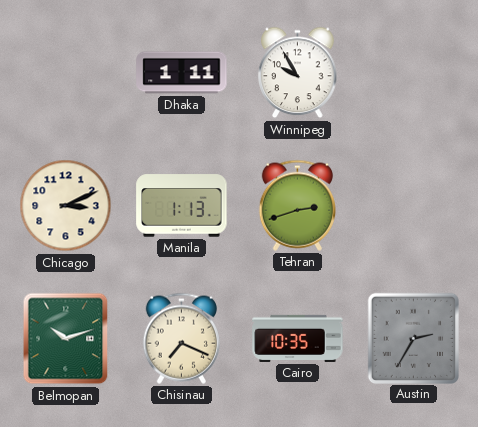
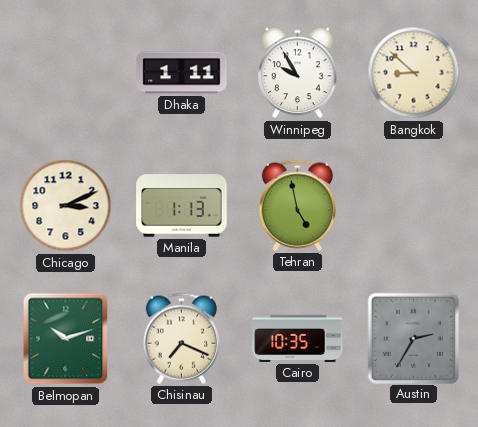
Bangkok: none -> 8:52
Tehran: 2:42 -> 4:58
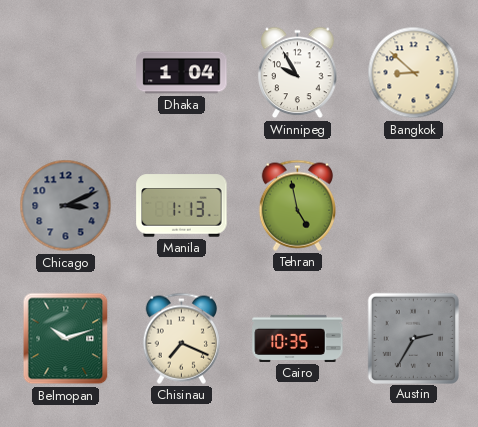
Dhaka: 1:11 -> 1:04
Chicago dial: cream -> grey
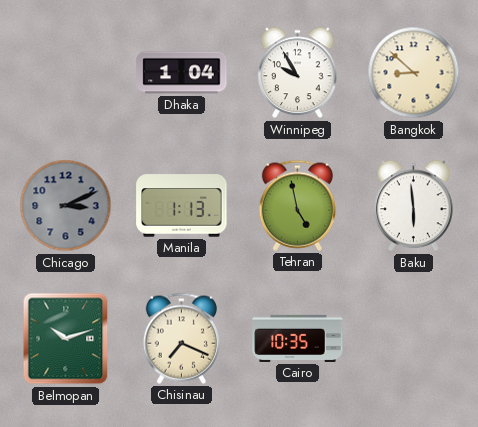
Baku: none -> 5:59
Austin: 2:35 -> none
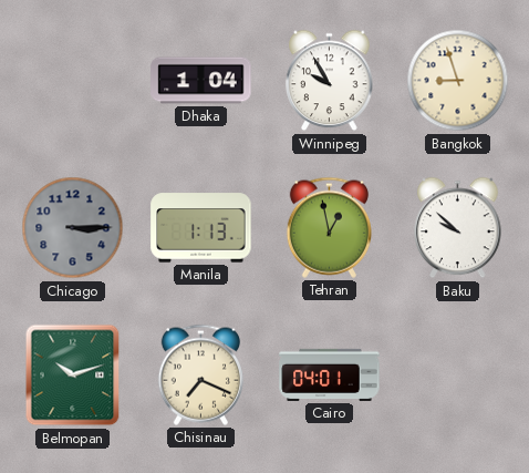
Bangkok: 8:52 -> 8:57
Chicago: 3:11 -> 3:15
Tehran: 4:58 -> 12:58
Baku: 5:59 -> 9:52
Cairo: 10:35 -> 04:01
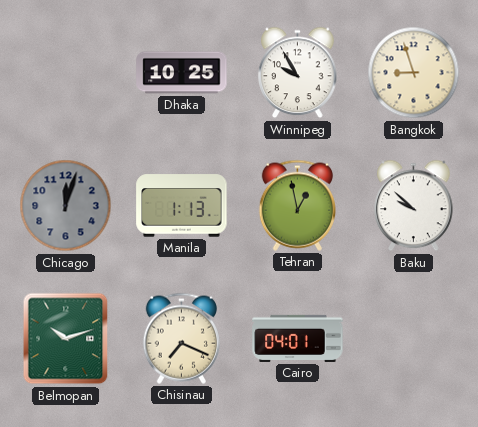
Dhaka: 1:04 -> 10:25
Chicago: 3:15 -> 12:03
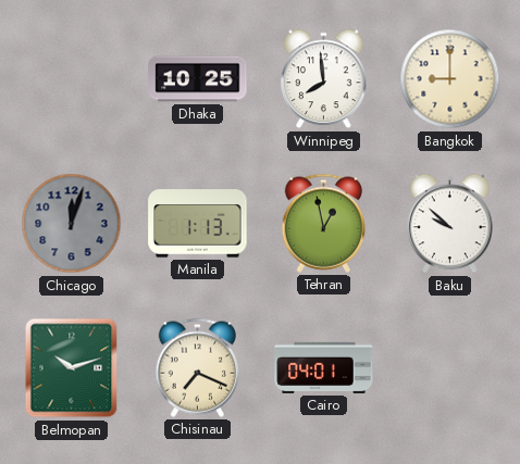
Winnipeg: 9:55 -> 7:59
Bangkok: 8:57 -> 9:00
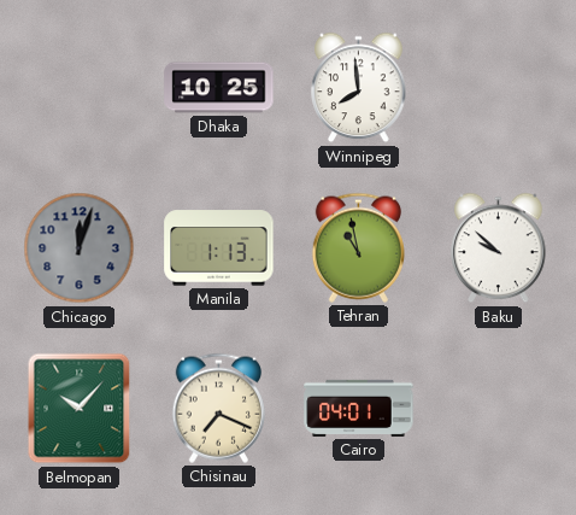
Bangkok: 9:00 -> none
Tehran: 12:58 -> 10:58
Belmopan: 10:12 -> 10:07
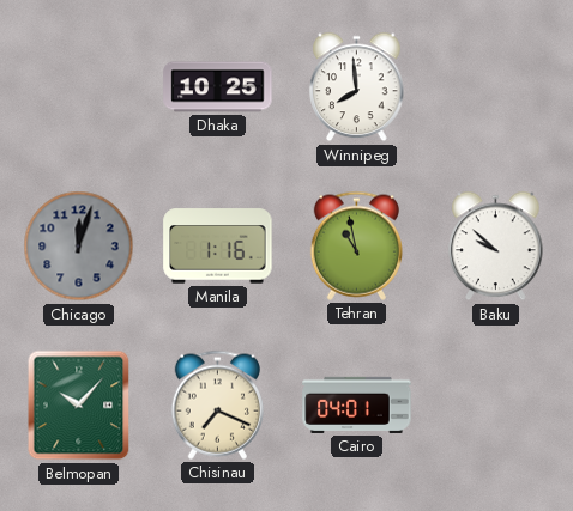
Manila: 1:13 -> 1:16
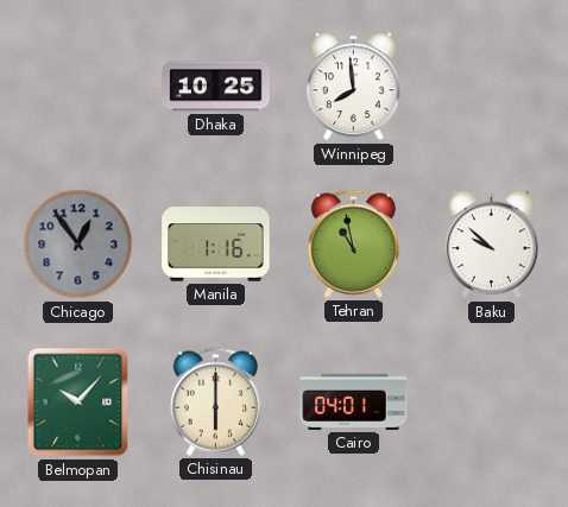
Chicago: 12:03 -> 12:54
Chisinau: 7:19 -> 6:00
